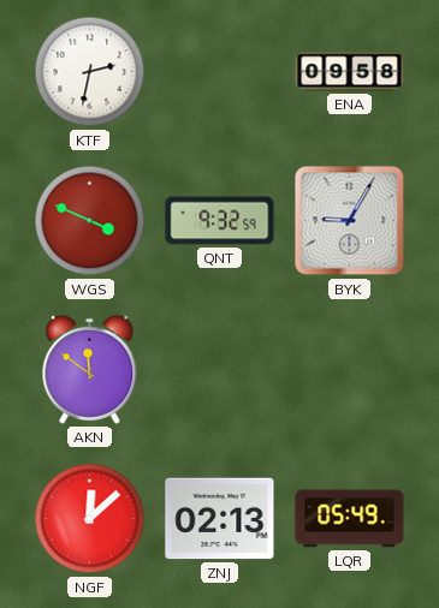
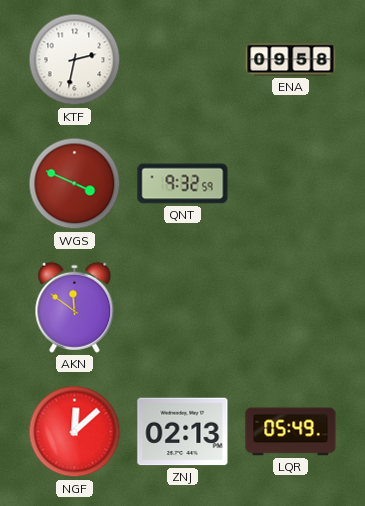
BYK: 9:05 -> none
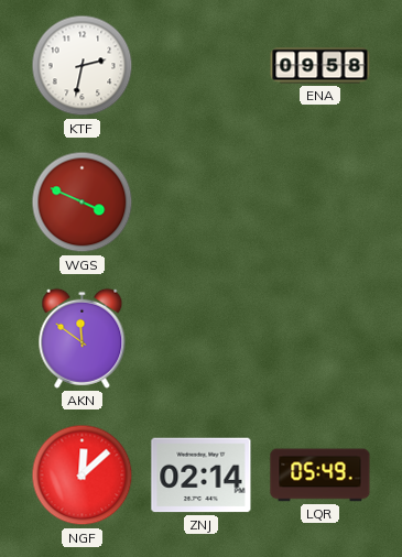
QNT: 9:32 -> none
ZNJ: 02:13 -> 02:14
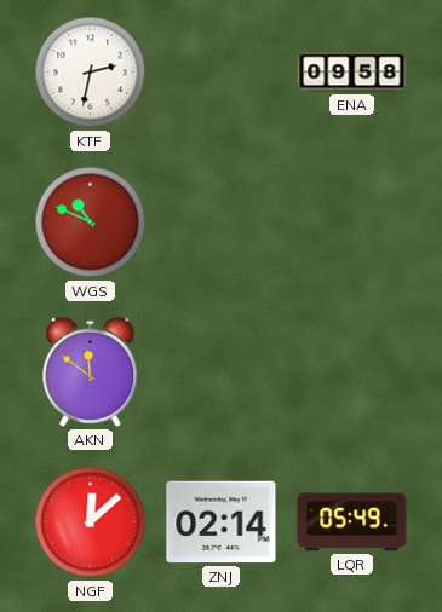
WGS: 3:49 -> 10:49
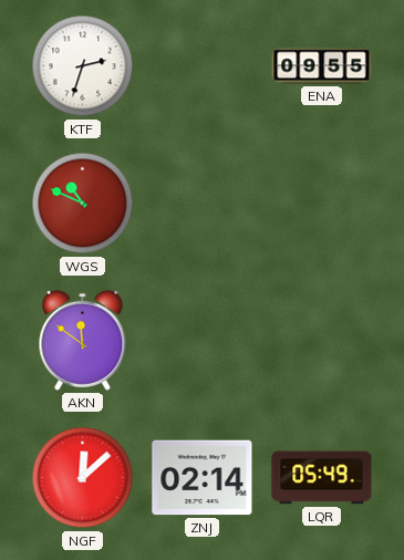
KTF: 2:32 -> 2:33
ENA: 09:58 -> 09:55
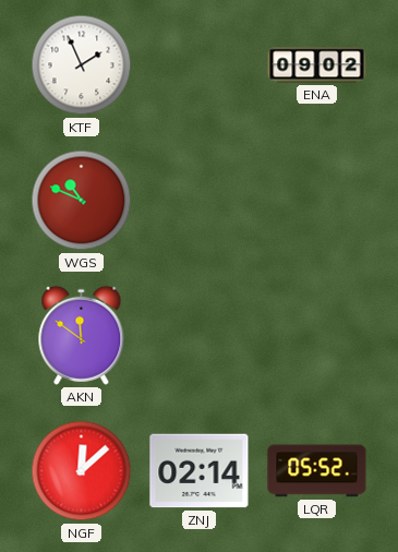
KTF: 2:33 -> 1:56
ENA: 09:55 -> 09:02
LQR: 05:49 -> 05:52
